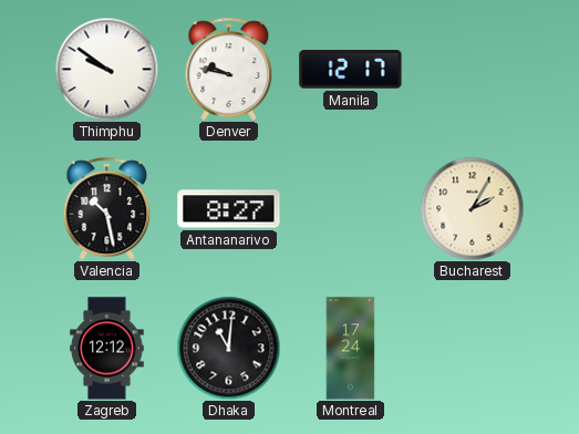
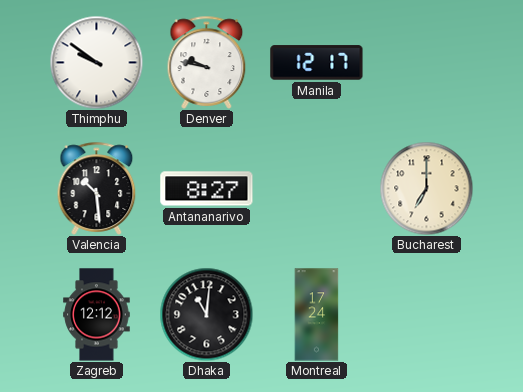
Valencia: 10:28 -> 10:29
Bucharest: 2:05 -> 7:00
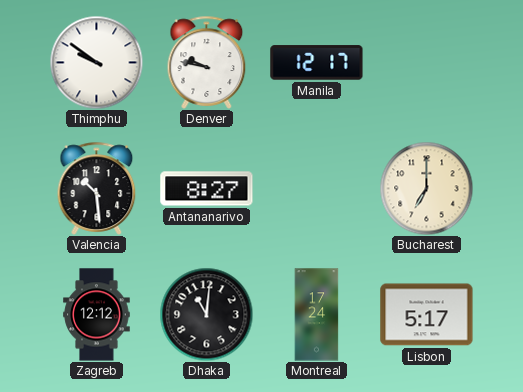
Lisbon: none -> 5:17
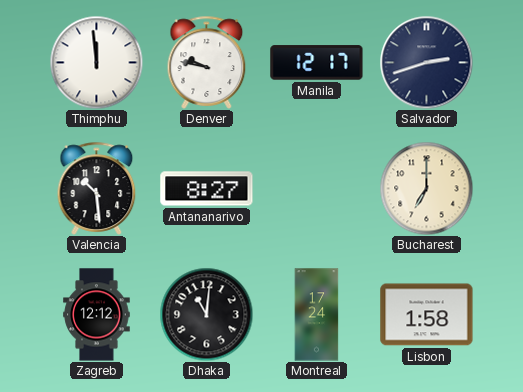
Thimphu: 9:51 -> 11:59
Salvador: none -> 2:42
Lisbon: 5:17 -> 1:58
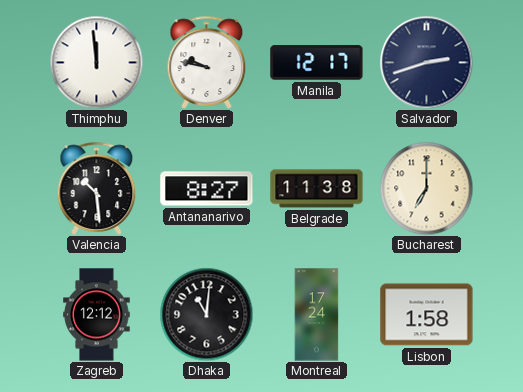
Belgrade: none -> 11:38
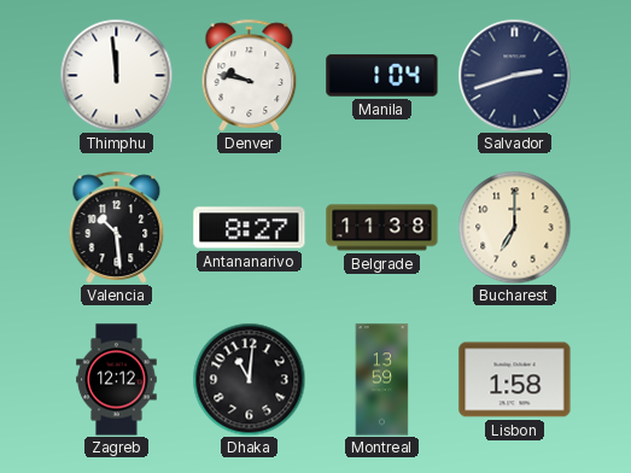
Manila: 12:17 -> 1:04
Montreal: 17:24 -> 13:59
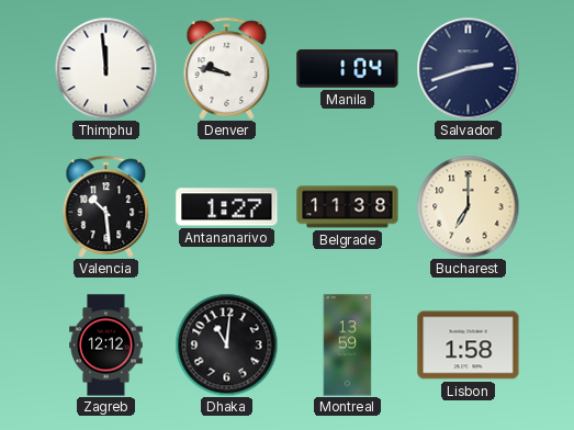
Antananarivo: 8:27 -> 1:27
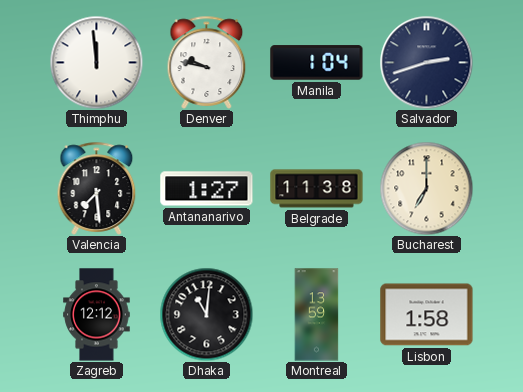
Valencia: 10:29 -> 7:29
